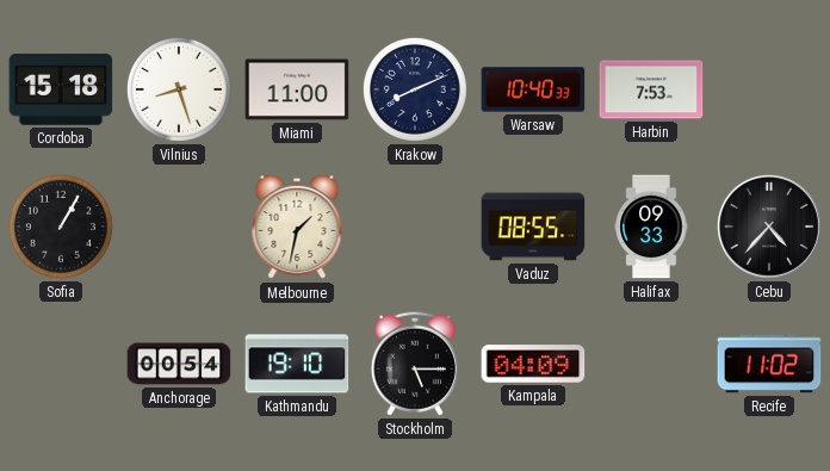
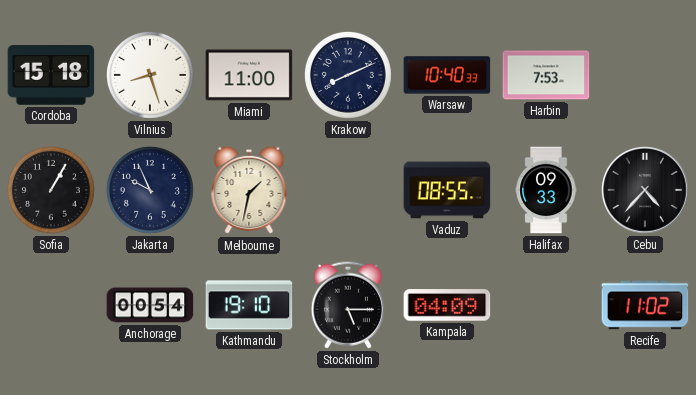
Jakarta: none -> 9:56
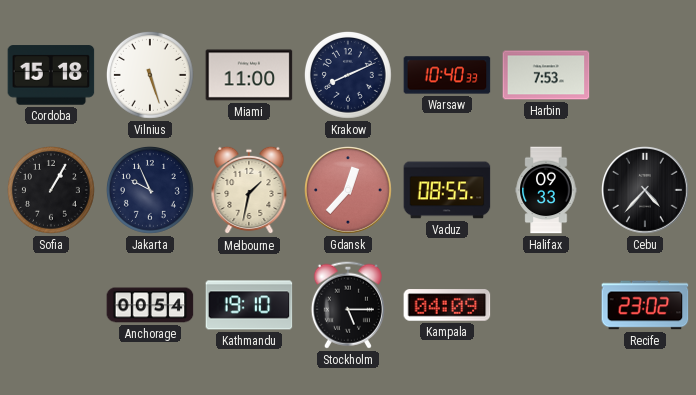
Vilnius: 8:27 -> 5:27
Gdansk: none -> 12:37
Recife: 11:02 -> 23:02
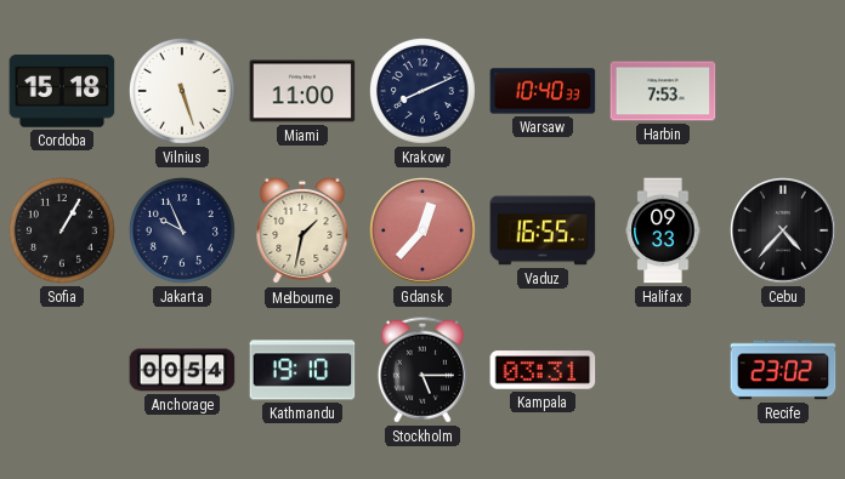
Vaduz: 08:55 -> 16:55
Kampala: 04:09 -> 03:31
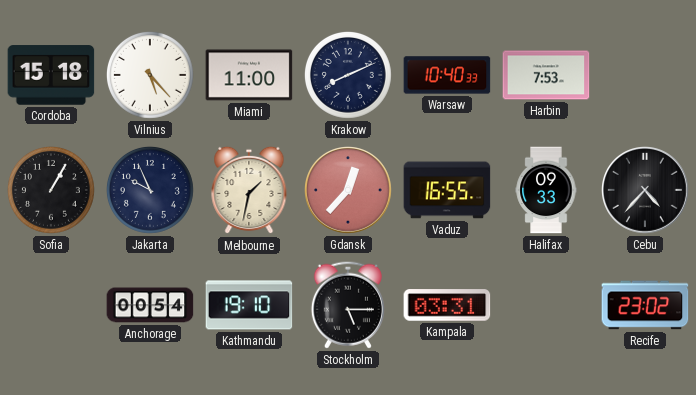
Vilnius: 5:27 -> 5:23
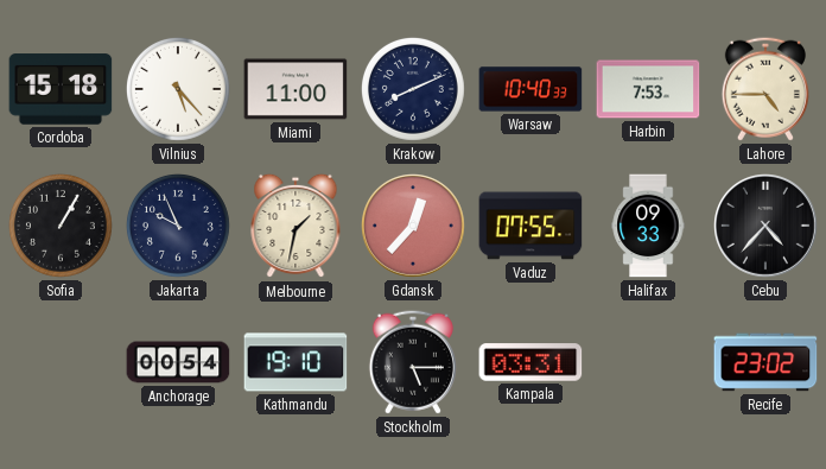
Lahore: none -> 4:45
Vaduz: 16:55 -> 07:55
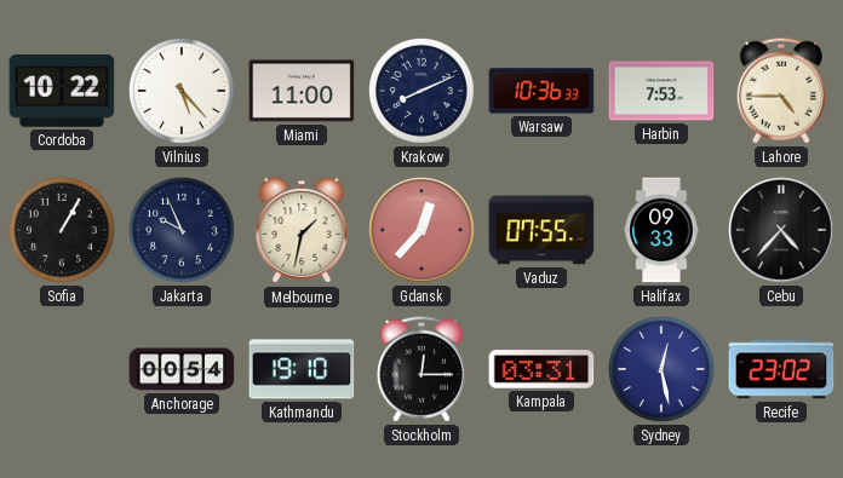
Cordoba: 15:18 -> 10:22
Warsaw: 10:40 -> 10:36
Stockholm: 5:15 -> 12:15
Sydney: none -> 12:28
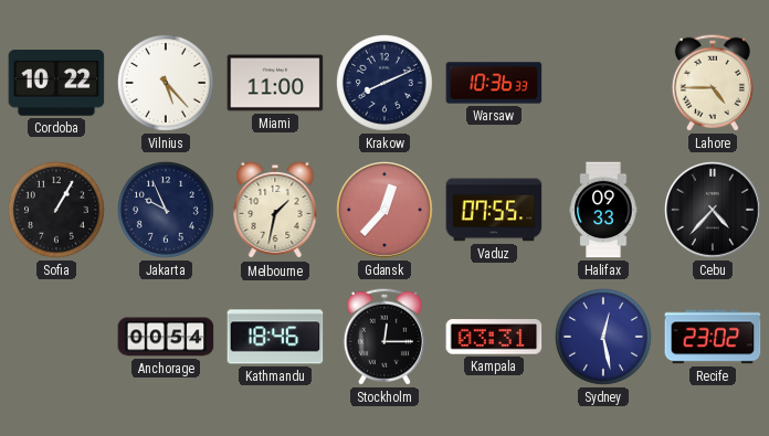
Harbin: 7:53 -> none
Kathmandu: 19:10 -> 18:46
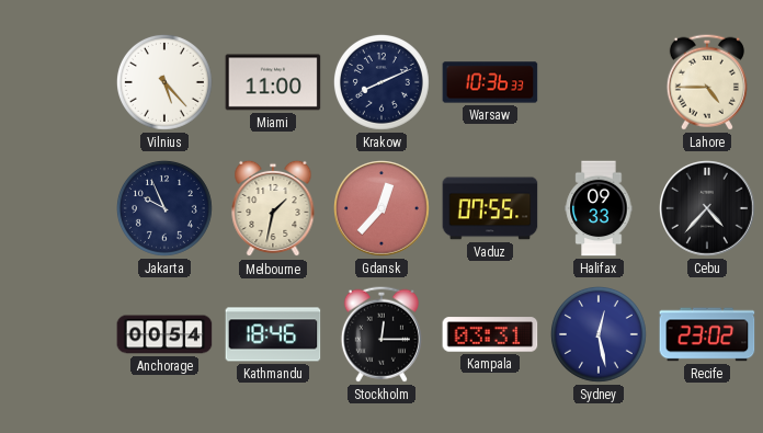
Cordoba: 10:22 -> none
Sofia: 1:05 -> none
